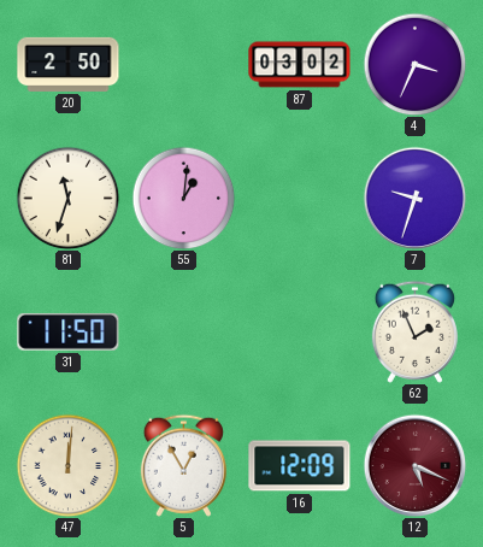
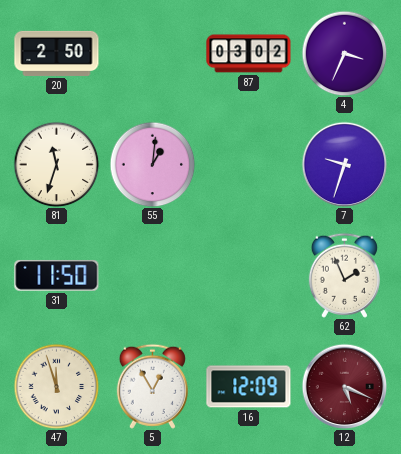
47: 12:01 -> 11:57
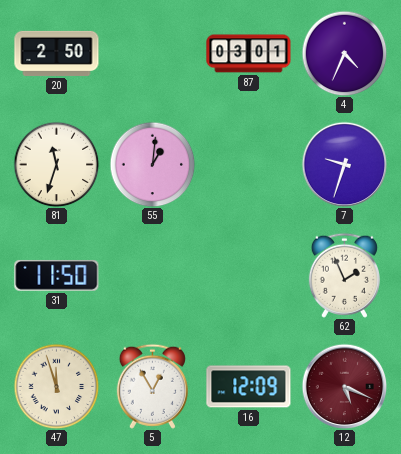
87: 03:02 -> 03:01
4: 3:34 -> 4:34
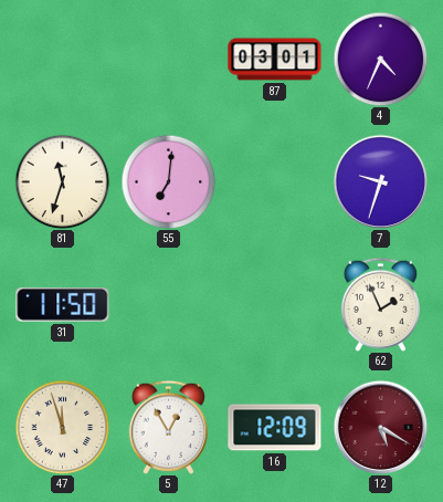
20: 2:50 -> none
55: 1:01 -> 7:01
12: 5:19 -> 5:20
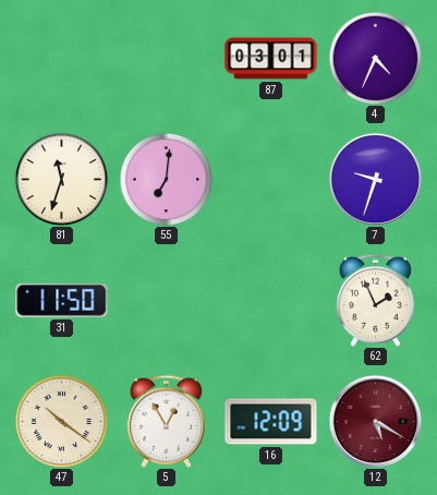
47: 11:57 -> 10:21
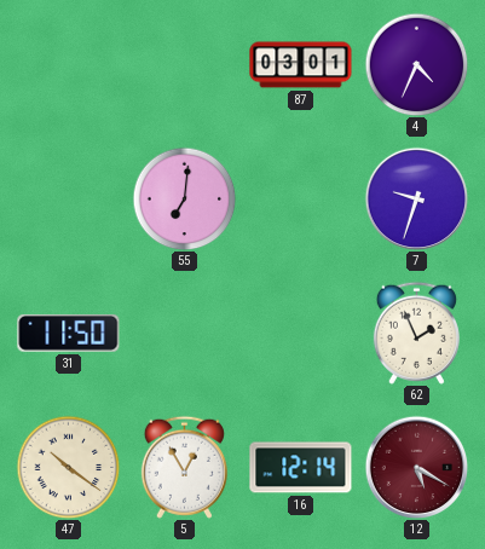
81: 11:33 -> none
16: 12:09 -> 12:14
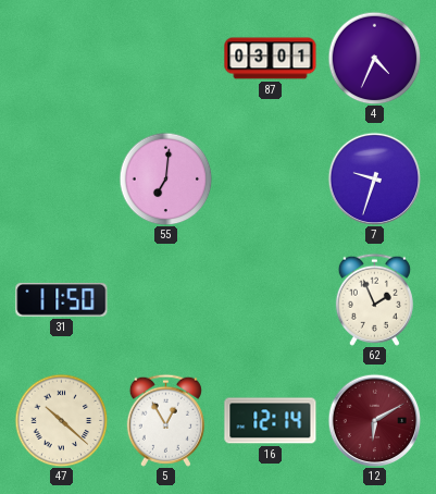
47: 10:21 -> 10:22
12: 5:20 -> 6:10
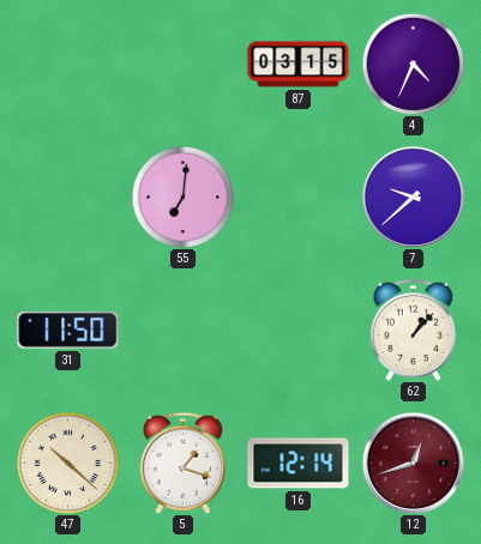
87: 03:01 -> 03:15
7: 9:33 -> 9:38
62: 1:56 -> 1:07
5: 12:55 -> 1:18
12: 6:10 -> 12:42
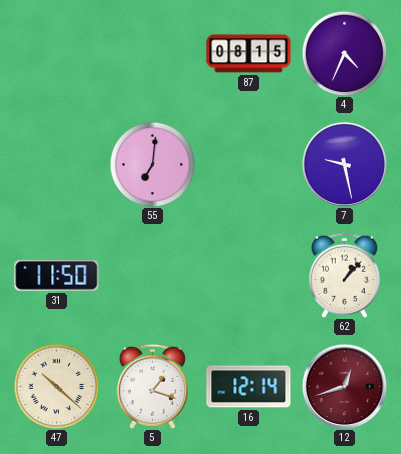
87: 03:15 -> 08:15
7: 9:38 -> 9:28
